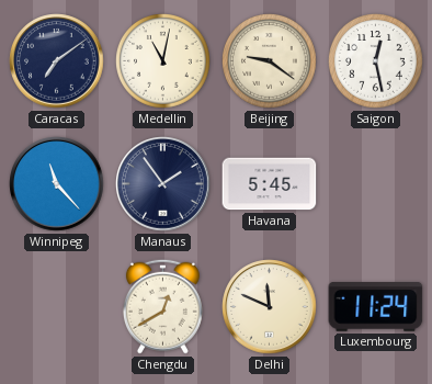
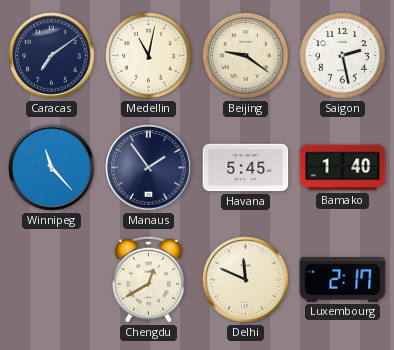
Saigon: 12:28 -> 2:28
Bamako: none -> 1:40
Luxembourg: 11:24 -> 2:17
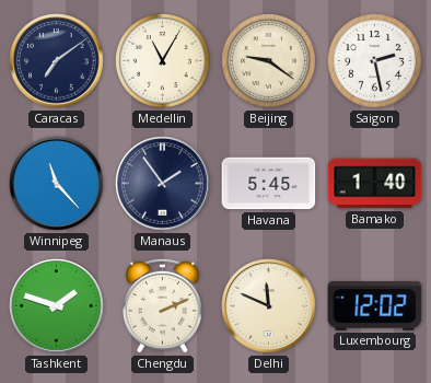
Medellin: 11:02 -> 11:05
Tashkent: none -> 1:48
Chengdu: 12:40 -> 2:11
Luxembourg: 2:17 -> 12:02
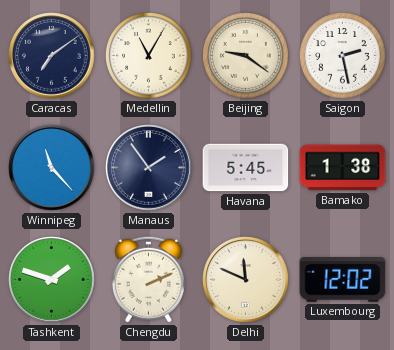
Bamako: 1:40 -> 1:38
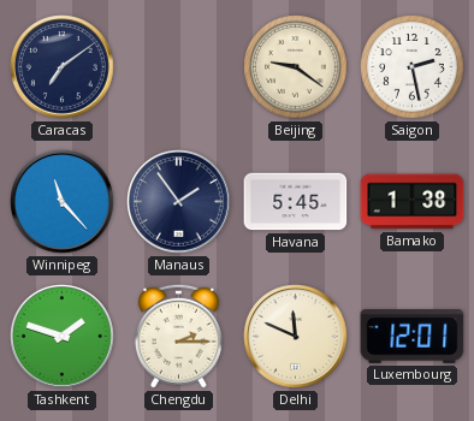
Medellin: 11:05 -> none
Chengdu: 2:11 -> 2:15
Luxembourg: 12:02 -> 12:01
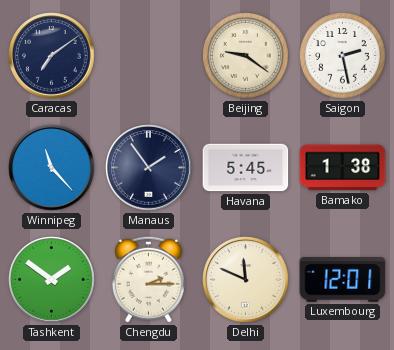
Tashkent: 1:48 -> 1:51
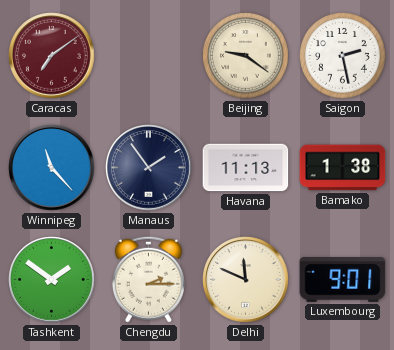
Caracas dial: navy -> burgundy
Havana: 5:45 -> 11:13
Luxembourg: 12:01 -> 9:01
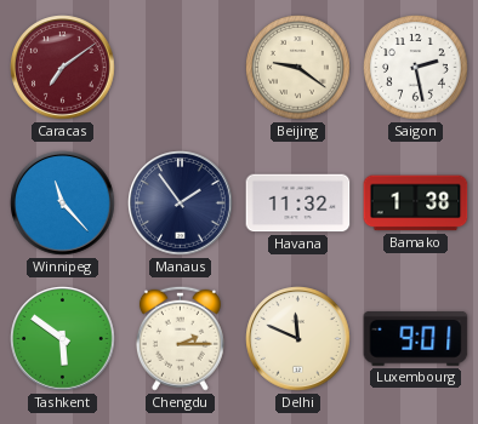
Havana: 11:13 -> 11:32
Tashkent: 1:51 -> 5:51
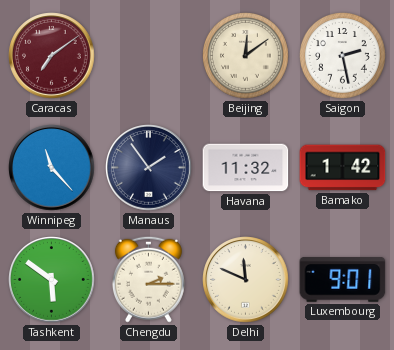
Beijing: 9:21 -> 12:09
Bamako: 1:38 -> 1:42
